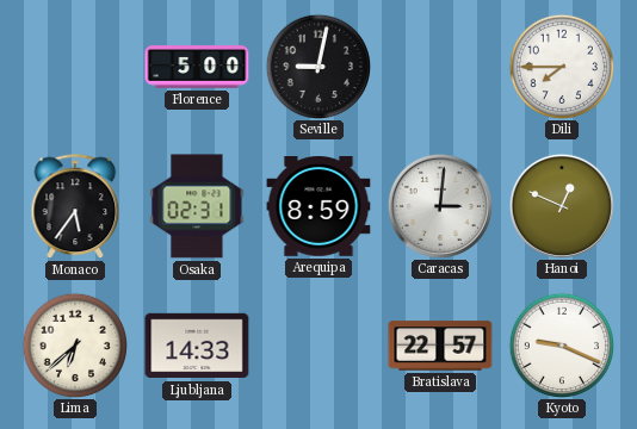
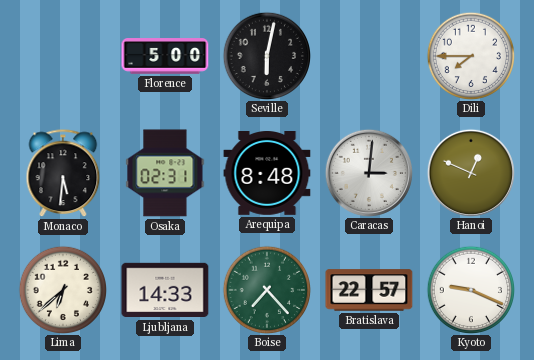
Seville: 9:02 -> 6:02
Monaco: 5:36 -> 5:31
Arequipa: 8:59 -> 8:48
Boise: none -> 7:23
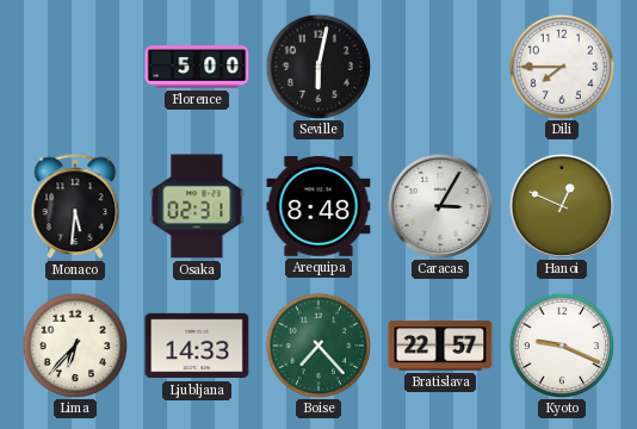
Caracas: 3:01 -> 3:05
Lima: 6:38 -> 6:37
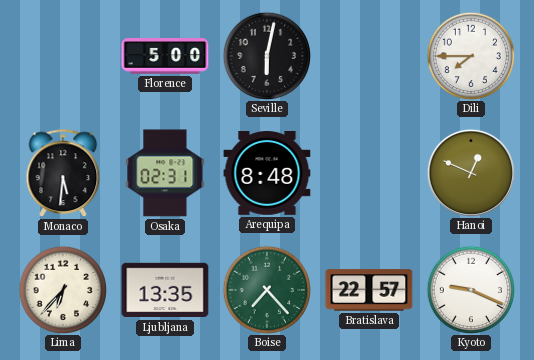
Caracas: 3:05 -> none
Ljubljana: 14:33 -> 13:35
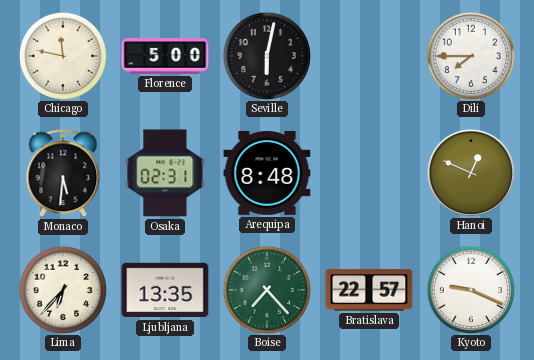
Chicago: none -> 11:47
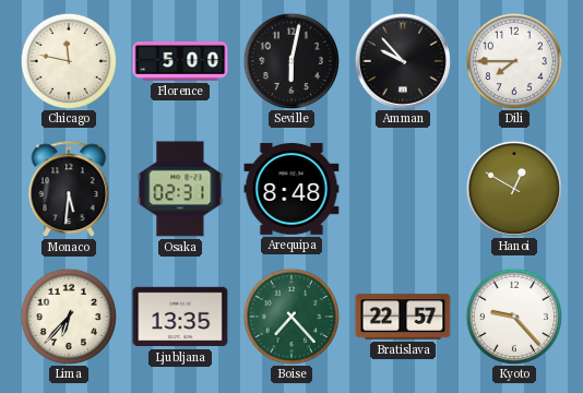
Amman: none -> 9:53
Hanoi: 12:49 -> 12:50
Kyoto: 9:19 -> 9:23
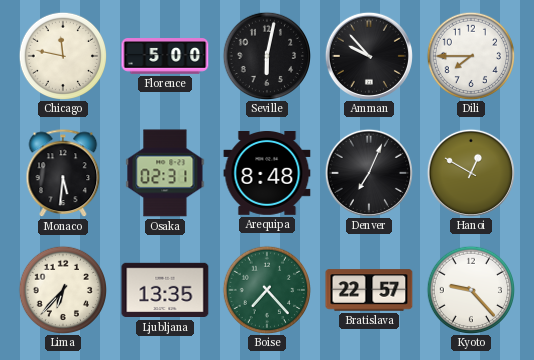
Denver: none -> 7:04
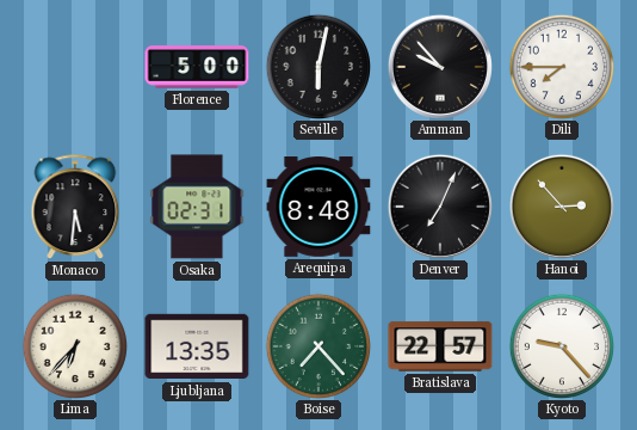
Chicago: 11:47 -> none
Hanoi: 12:50 -> 2:53
